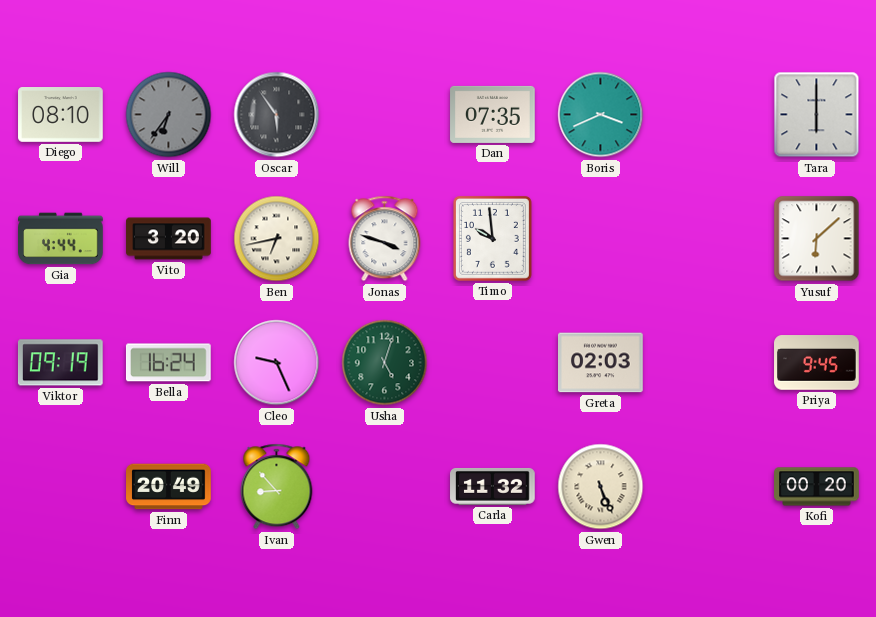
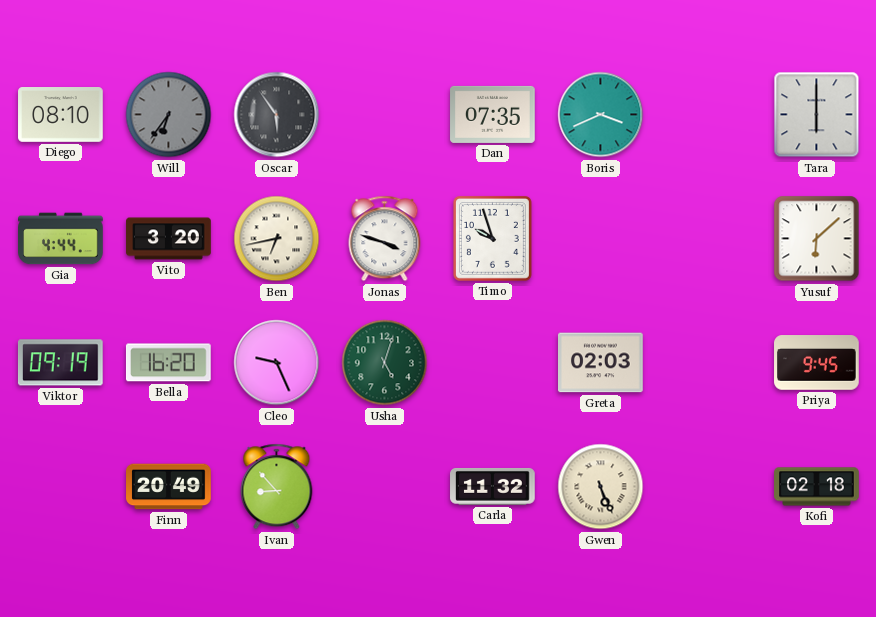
Timo: 9:59 -> 9:57
Bella: 16:24 -> 16:20
Kofi: 00:20 -> 02:18
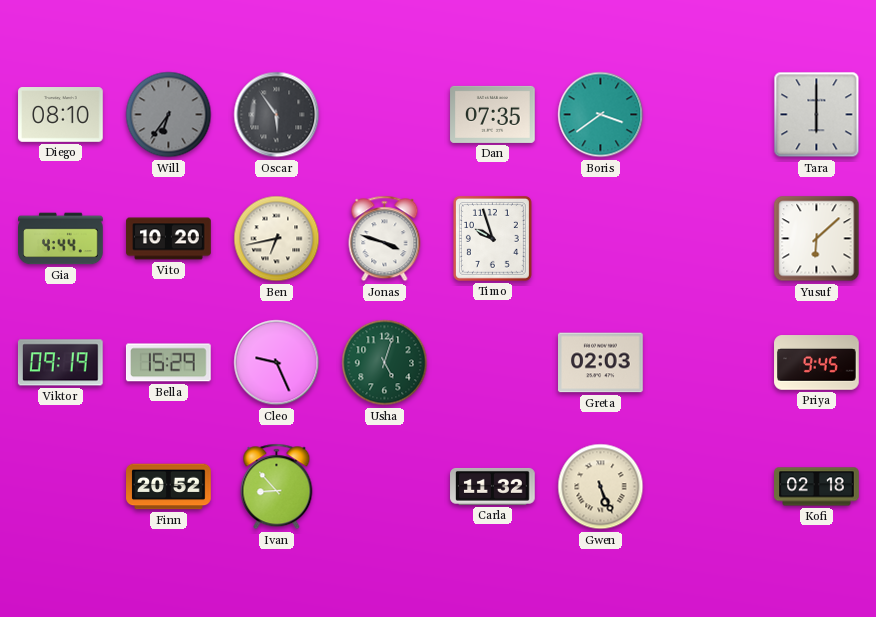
Boris: 3:41 -> 3:39
Vito: 3:20 -> 10:20
Bella: 16:20 -> 15:29
Finn: 20:49 -> 20:52
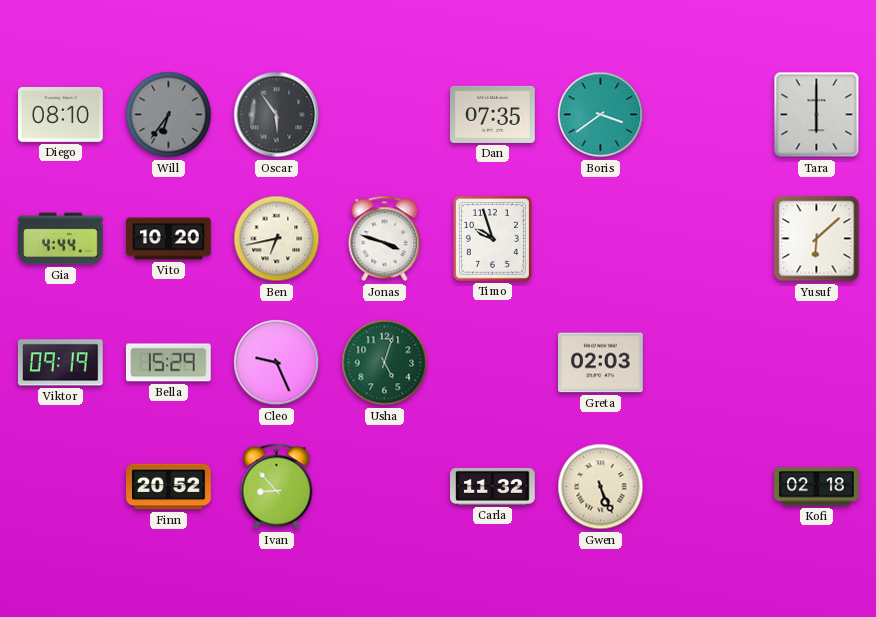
Priya: 9:45 -> none
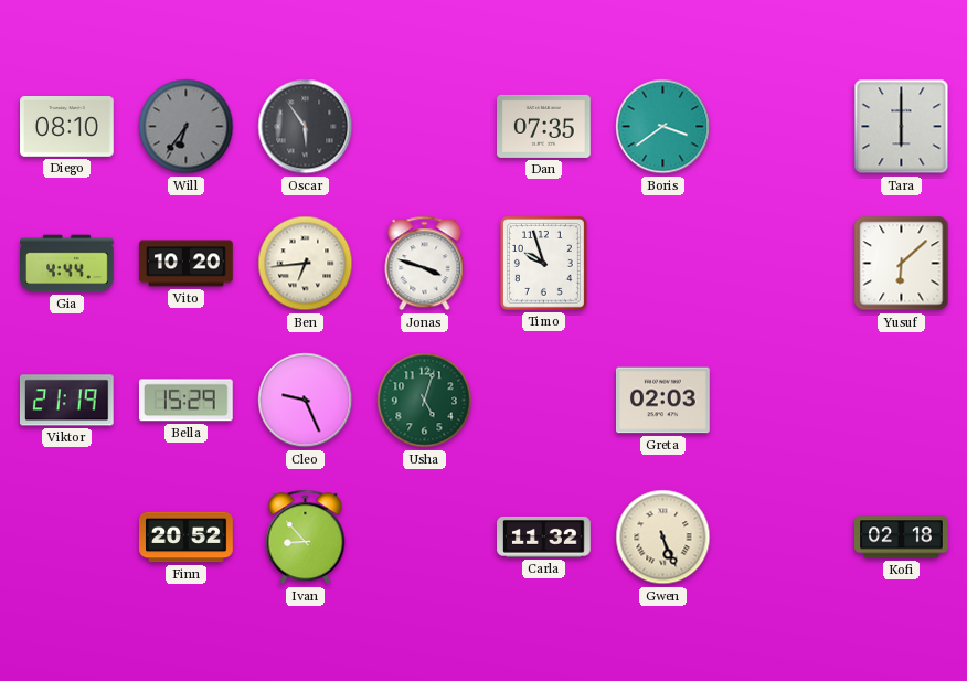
Ben: 6:43 -> 6:44
Viktor: 09:19 -> 21:19
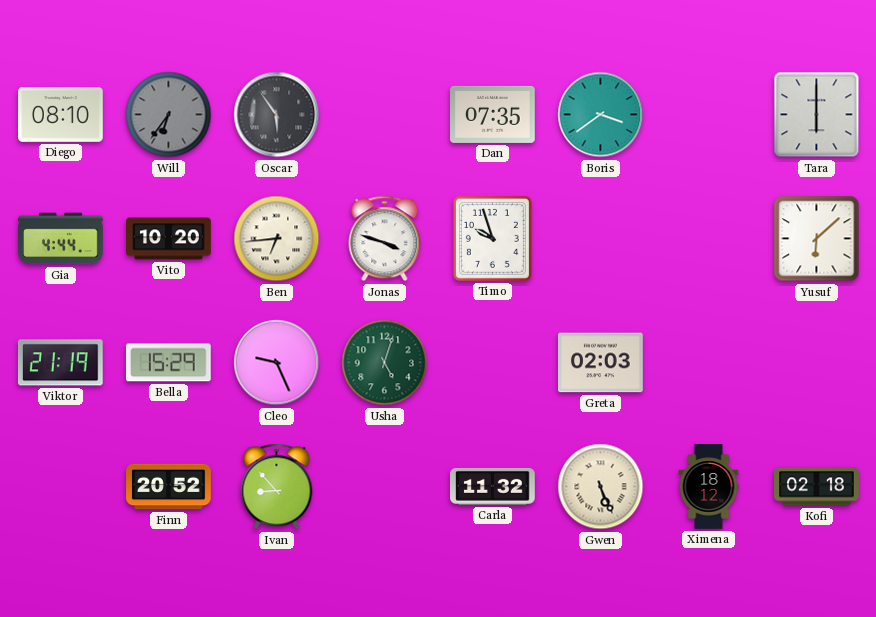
Ximena: none -> 18:12
